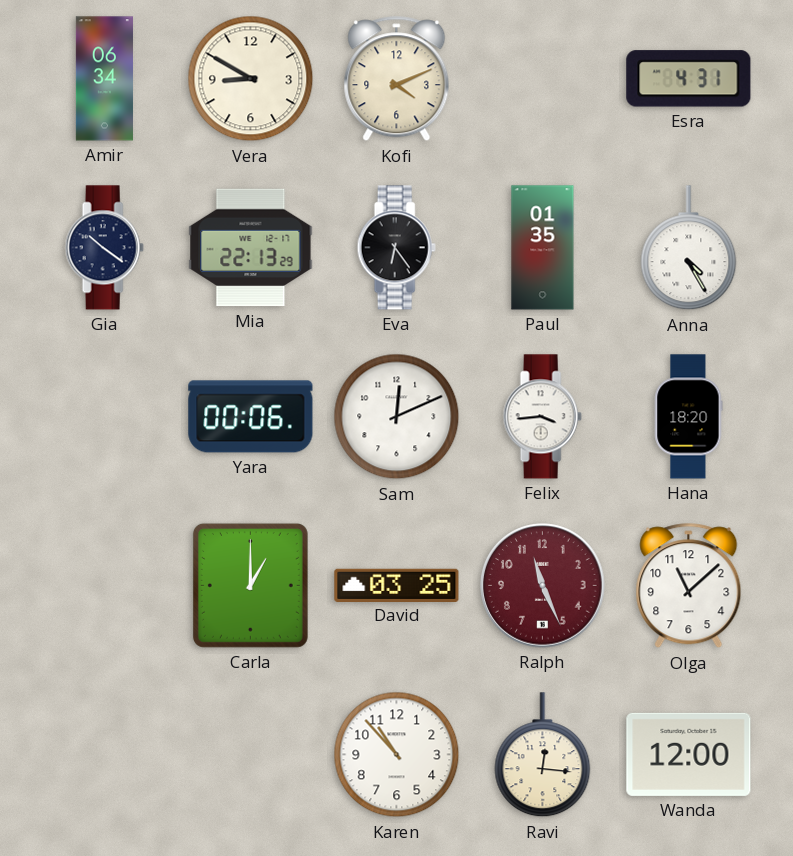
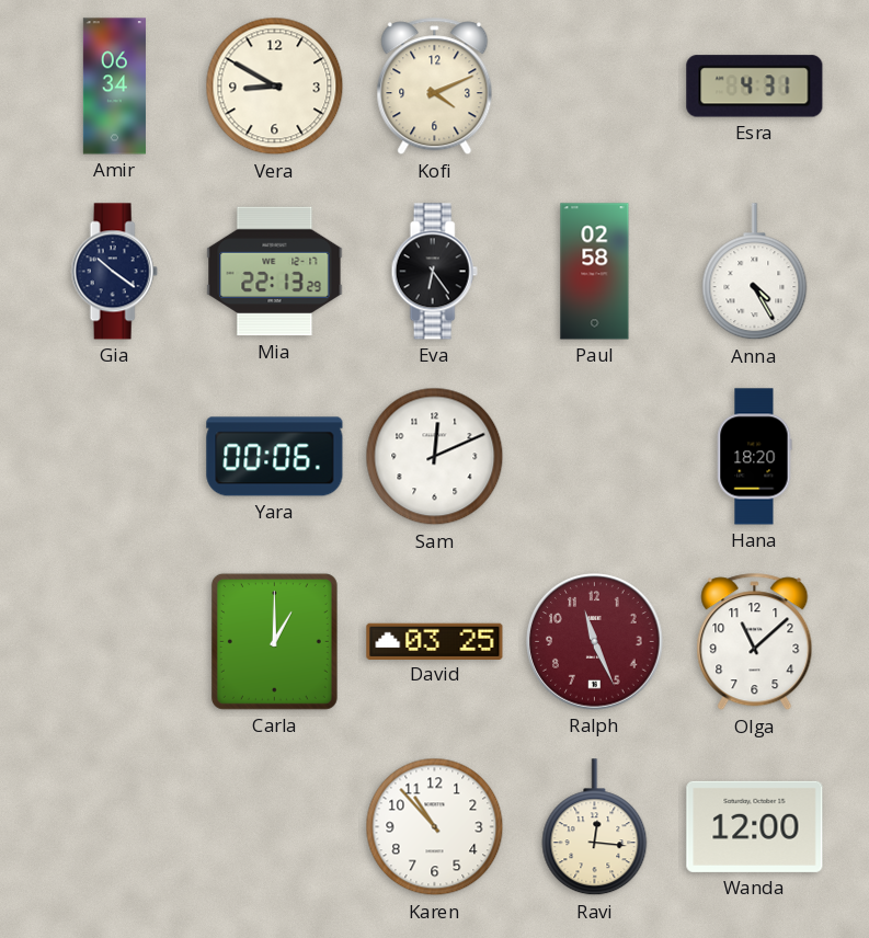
Paul: 01:35 -> 02:58
Felix: 3:44 -> none
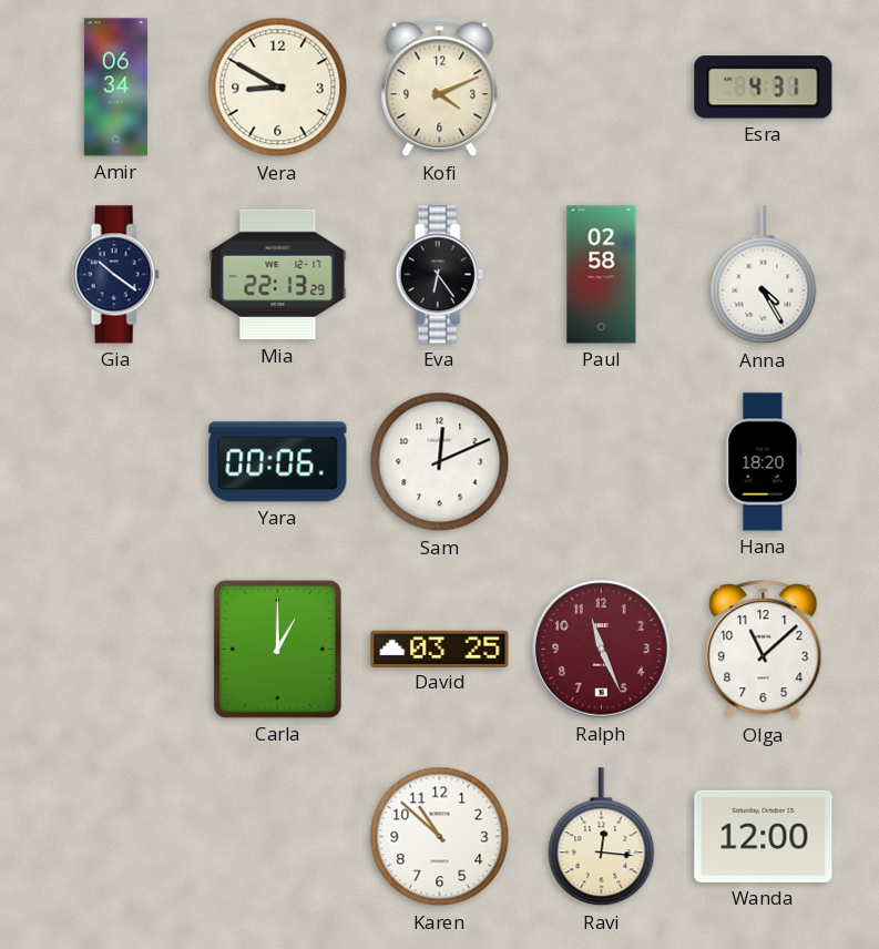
Karen: 10:53 -> 10:52
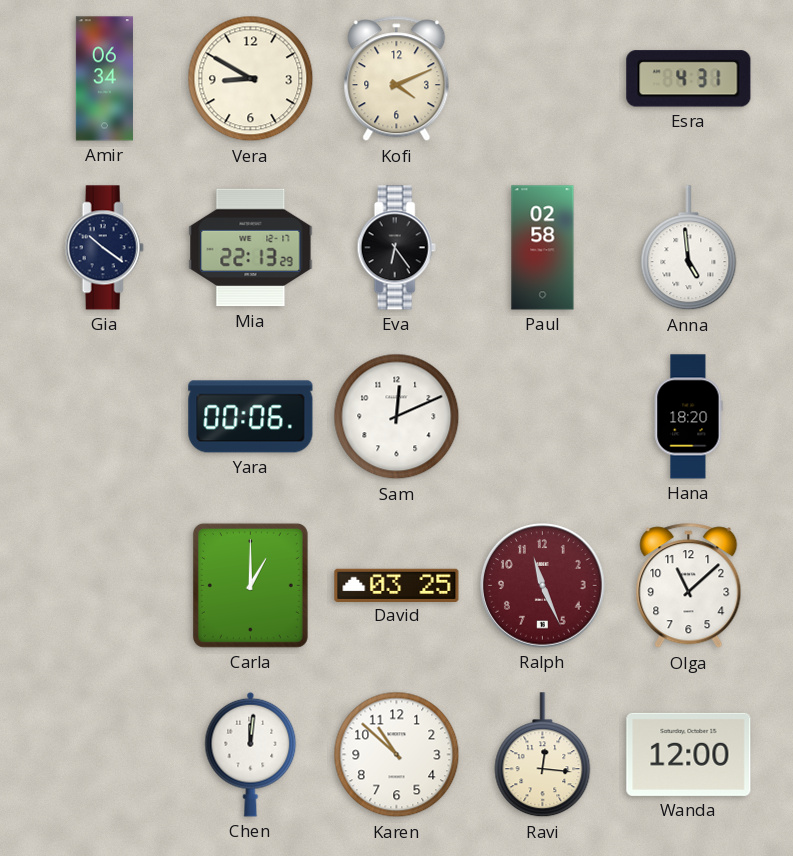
Anna: 4:25 -> 4:59
Chen: none -> 12:01
